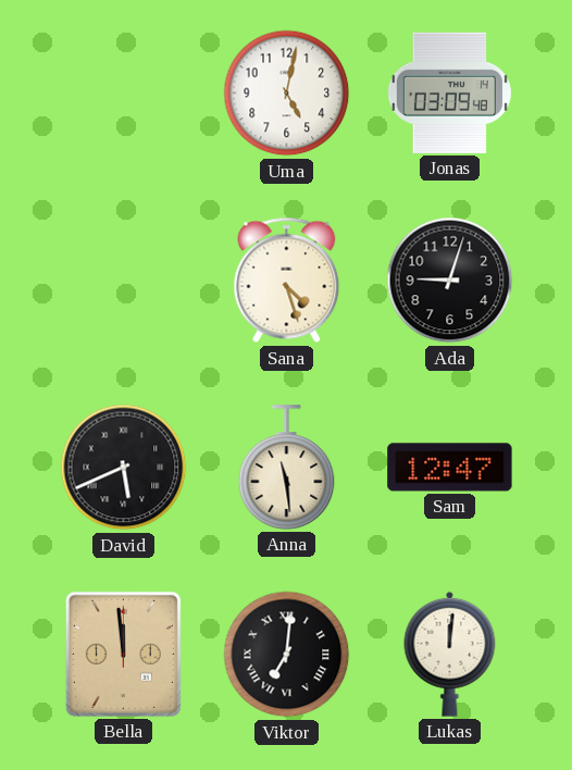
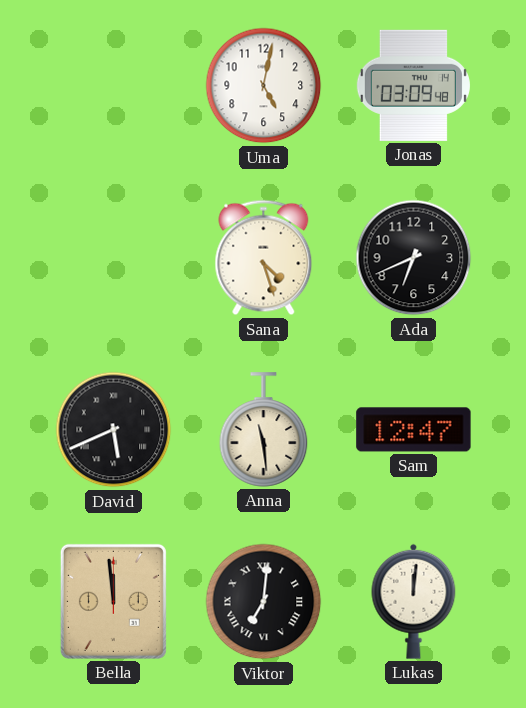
Ada: 9:03 -> 6:41
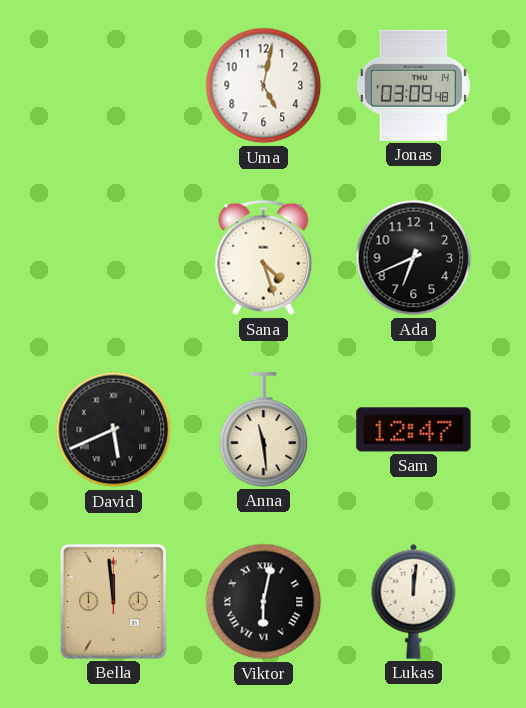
Viktor: 7:01 -> 6:02
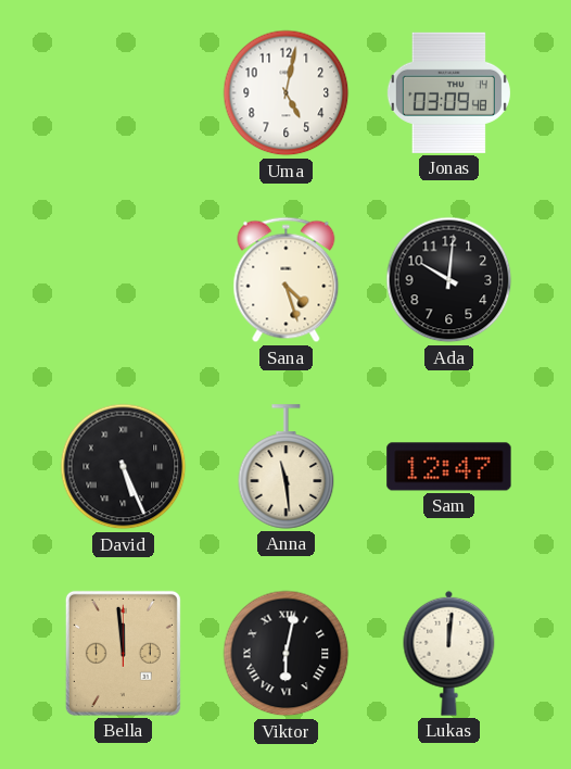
Ada: 6:41 -> 10:01
David: 5:41 -> 5:26
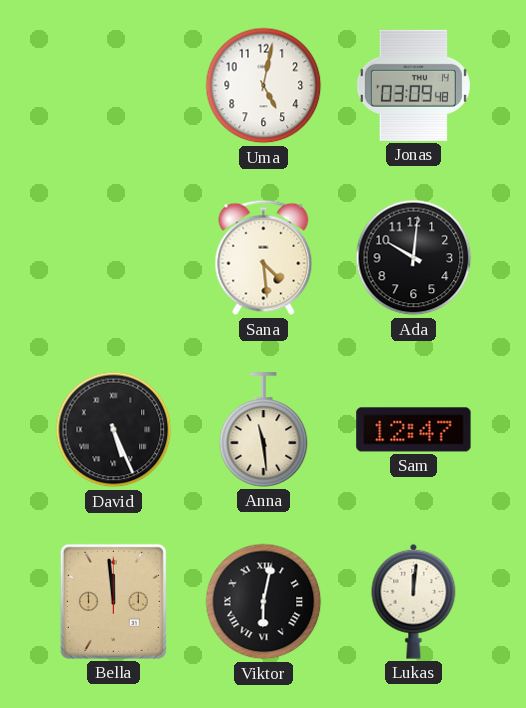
Sana: 4:27 -> 4:29
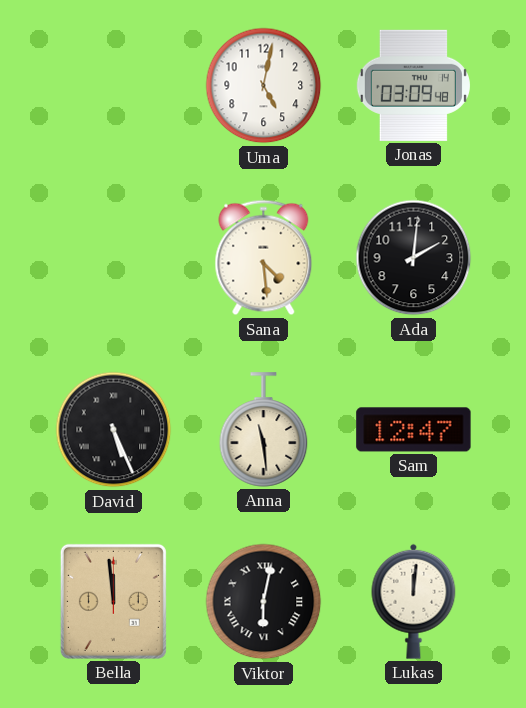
Ada: 10:01 -> 2:01
